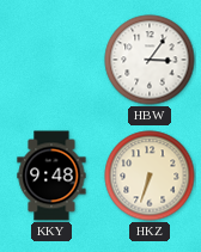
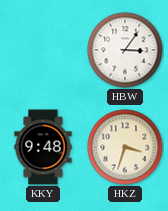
HKZ: 6:33 -> 3:33
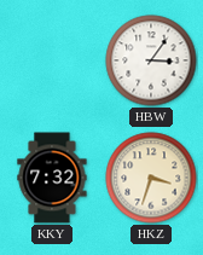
KKY: 9:48 -> 7:32
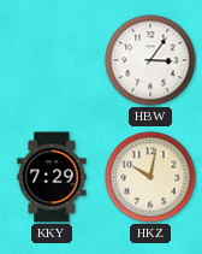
KKY: 7:32 -> 7:29
HKZ: 3:33 -> 10:02
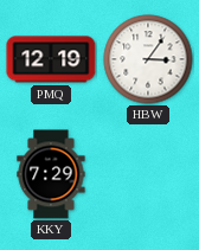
PMQ: none -> 12:19
HKZ: 10:02 -> none
